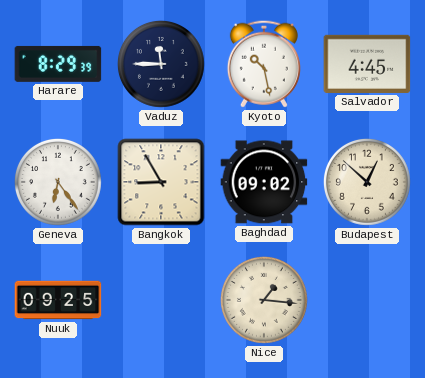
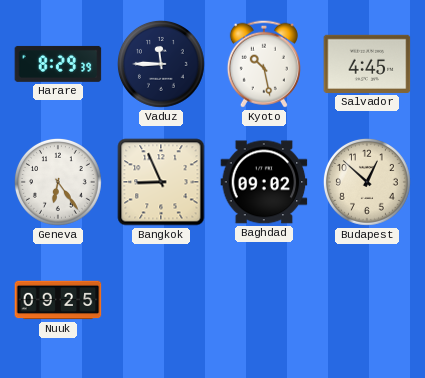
Bangkok: 8:55 -> 8:56
Nice: 1:16 -> none
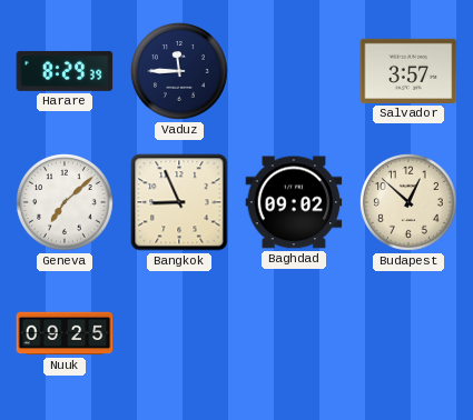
Kyoto: 10:28 -> none
Salvador: 4:45 -> 3:57
Geneva: 6:24 -> 7:08
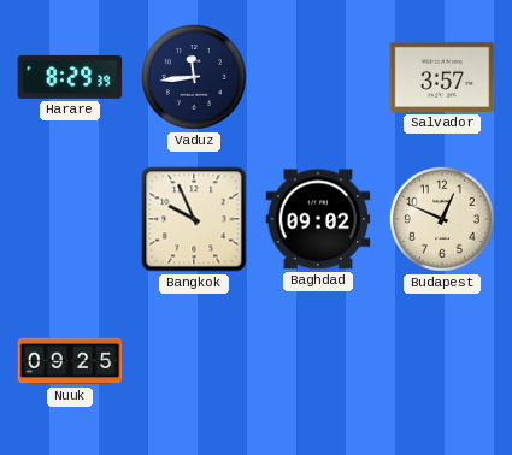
Vaduz: 11:45 -> 11:44
Geneva: 7:08 -> none
Bangkok: 8:56 -> 9:56
Budapest: 12:52 -> 12:49
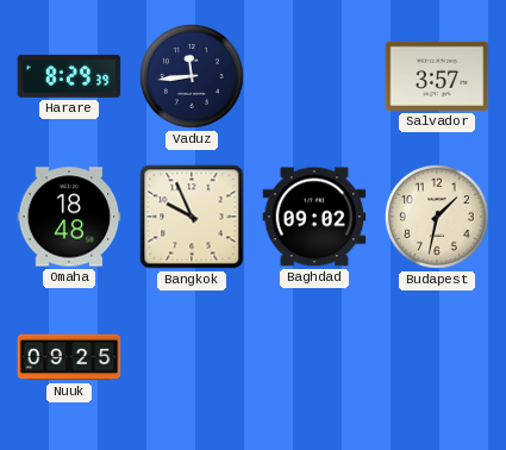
Omaha: none -> 18:48
Budapest: 12:49 -> 1:32
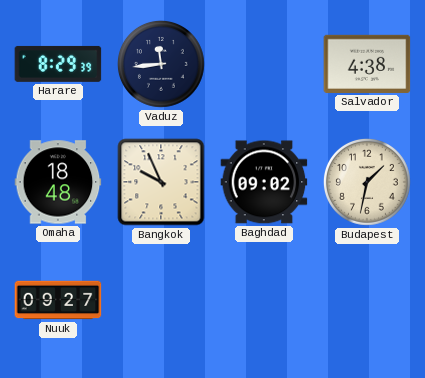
Salvador: 3:57 -> 4:38
Nuuk: 09:25 -> 09:27
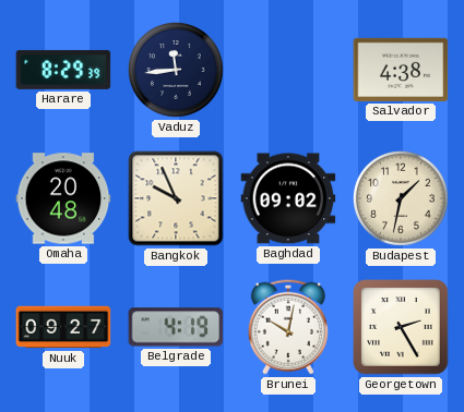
Omaha: 18:48 -> 20:48
Belgrade: none -> 4:19
Brunei: none -> 10:02
Georgetown: none -> 2:25
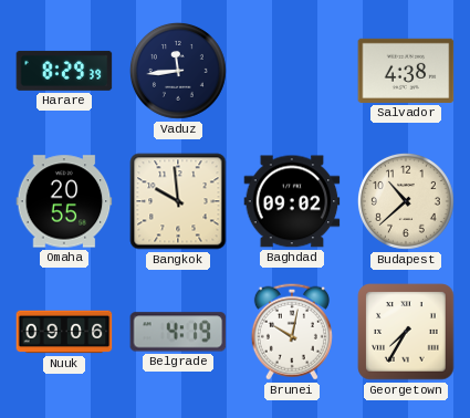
Omaha: 20:48 -> 20:55
Bangkok: 9:56 -> 9:59
Budapest: 1:32 -> 10:38
Nuuk: 09:27 -> 09:06
Georgetown: 2:25 -> 7:35
